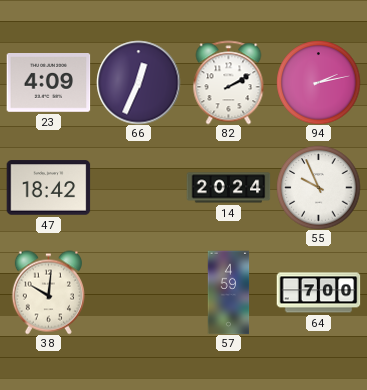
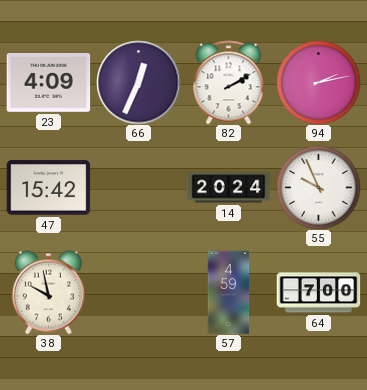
47: 18:42 -> 15:42
38: 10:01 -> 9:58
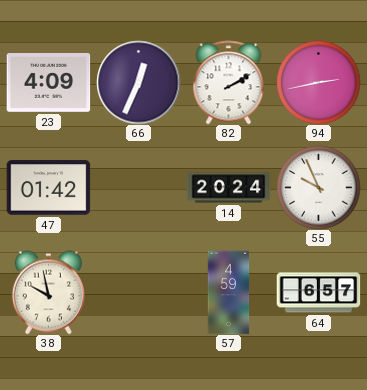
94: 2:13 -> 2:43
47: 15:42 -> 01:42
64: 7:00 -> 6:57
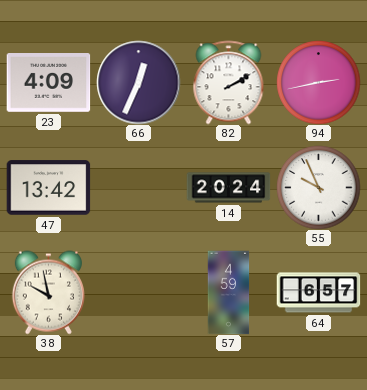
47: 01:42 -> 13:42
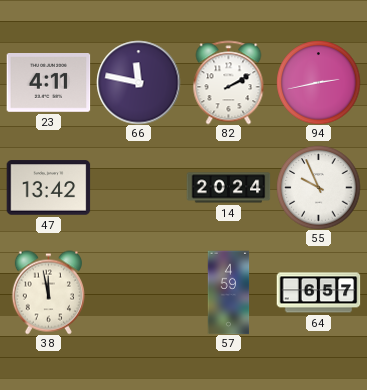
23: 4:09 -> 4:11
66: 12:34 -> 11:47
38: 9:58 -> 11:58
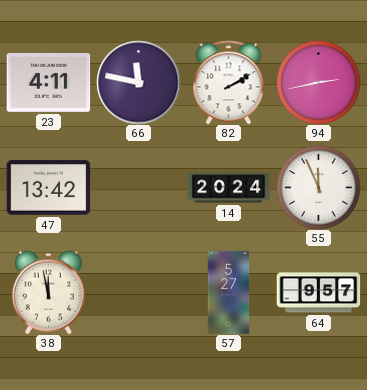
55: 9:56 -> 11:56
57: 4:59 -> 5:27
64: 6:57 -> 9:57
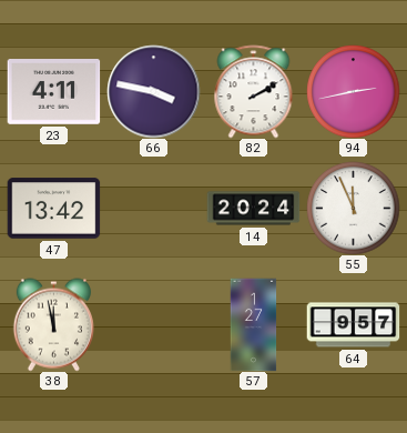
66: 11:47 -> 3:47
57: 5:27 -> 1:27
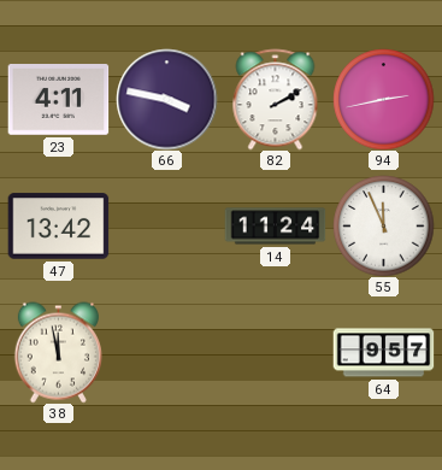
14: 20:24 -> 11:24
57: 1:27 -> none
